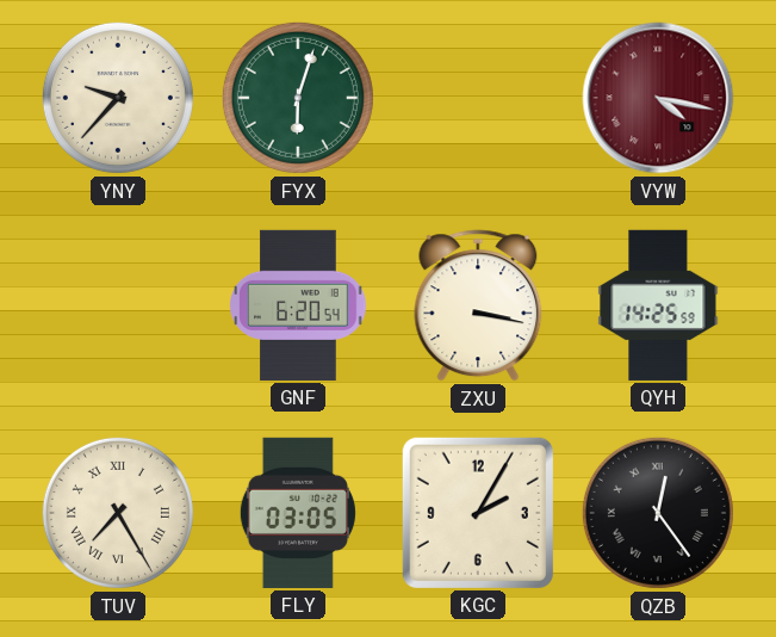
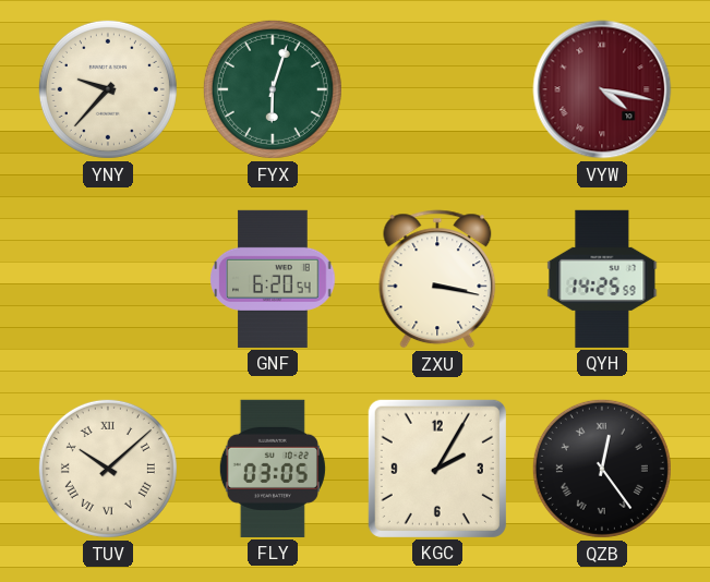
TUV: 7:25 -> 10:08
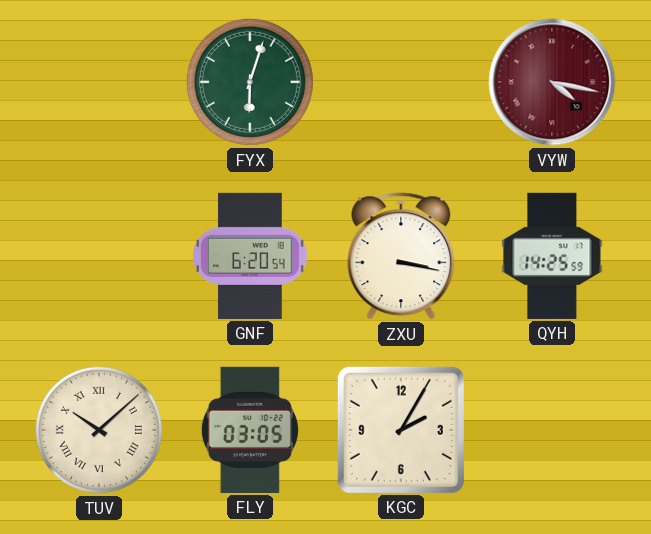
YNY: 9:37 -> none
QZB: 12:24 -> none
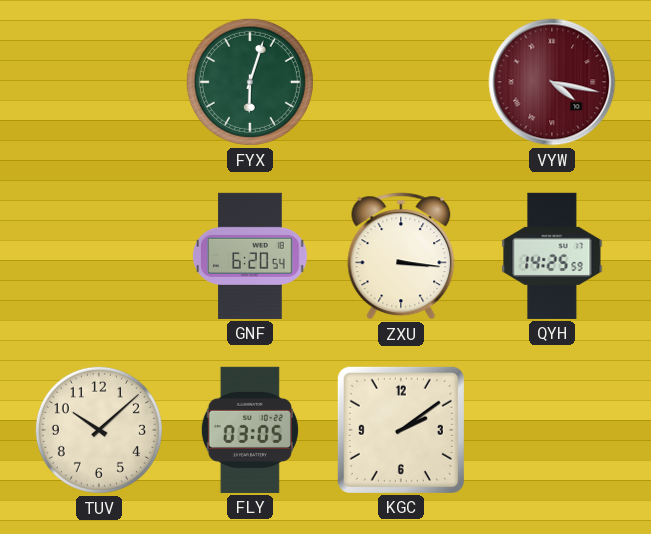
ZXU: 3:17 -> 3:16
TUV numerals: Roman -> Arabic
KGC: 2:05 -> 2:09
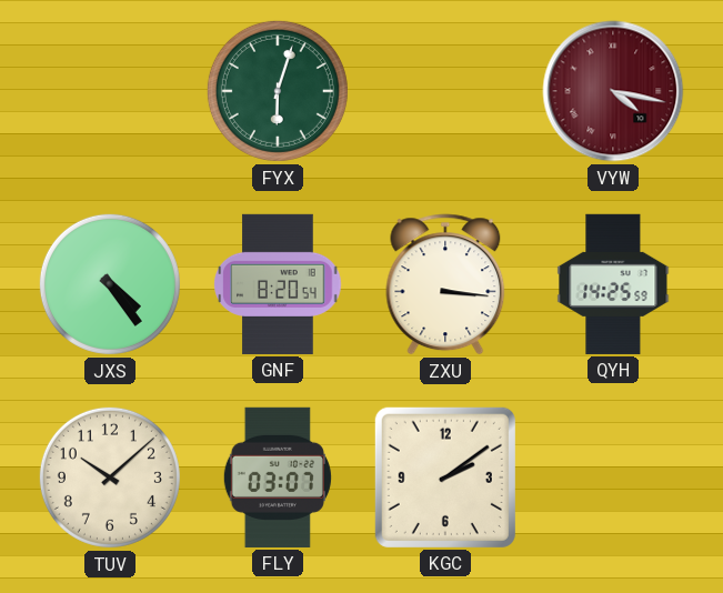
JXS: none -> 4:24
GNF: 6:20 -> 8:20
FLY: 03:05 -> 03:07
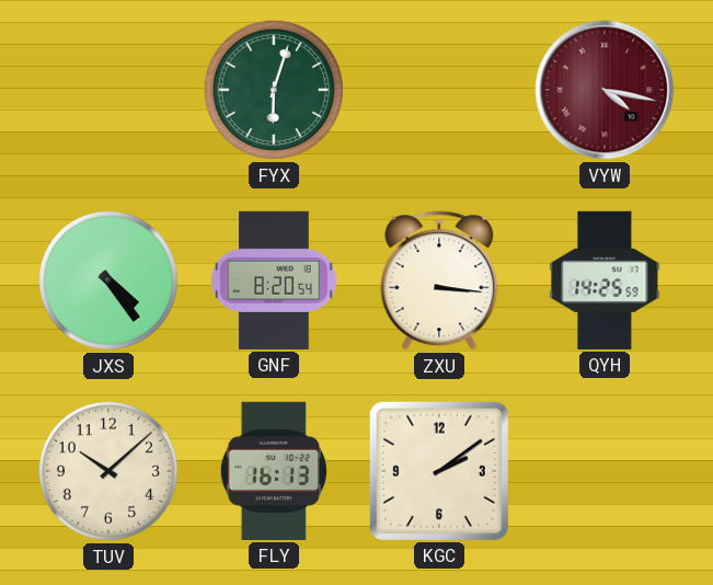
FLY: 03:07 -> 16:13
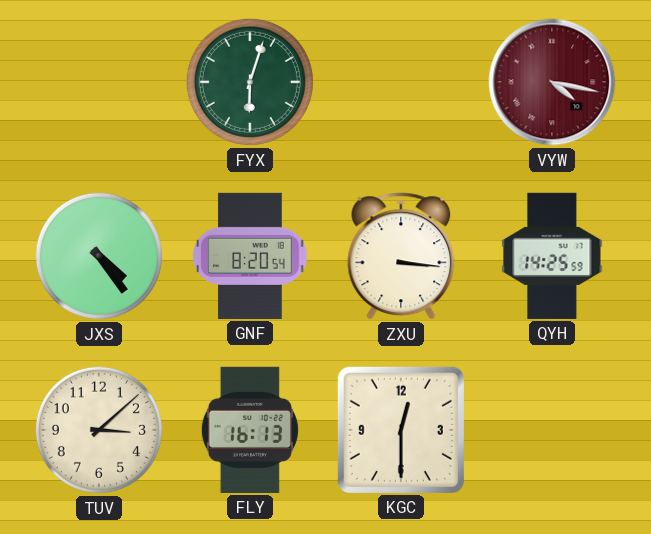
TUV: 10:08 -> 3:08
KGC: 2:09 -> 12:30
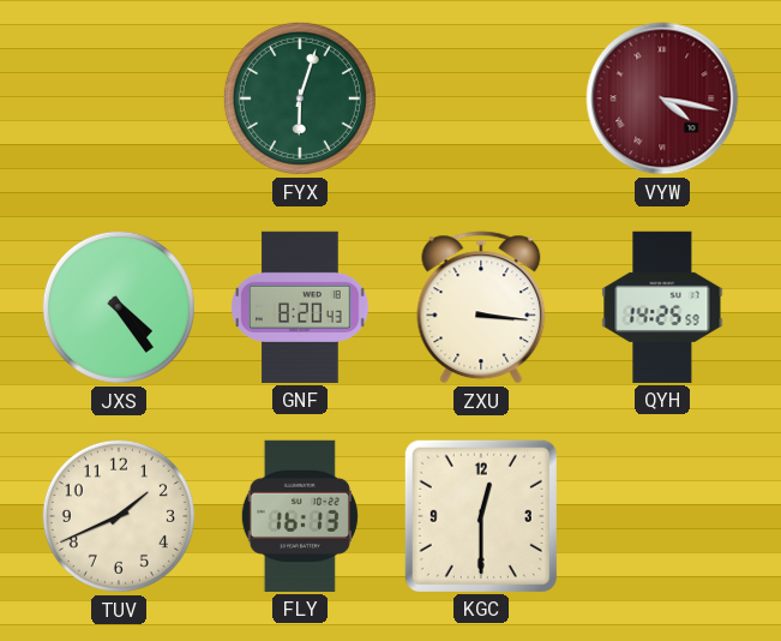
GNF: 8:20:54 -> 8:20:43
TUV: 3:08 -> 1:41
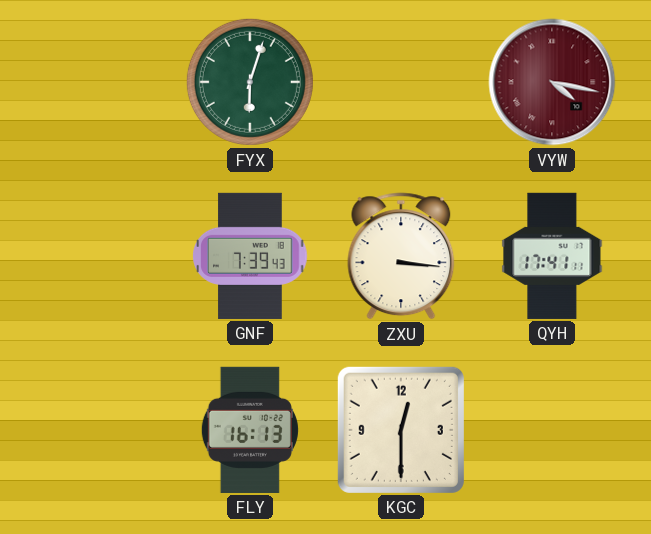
JXS: 4:24 -> none
GNF: 8:20 -> 7:39
QYH: 14:25 -> 17:41
TUV: 1:41 -> none
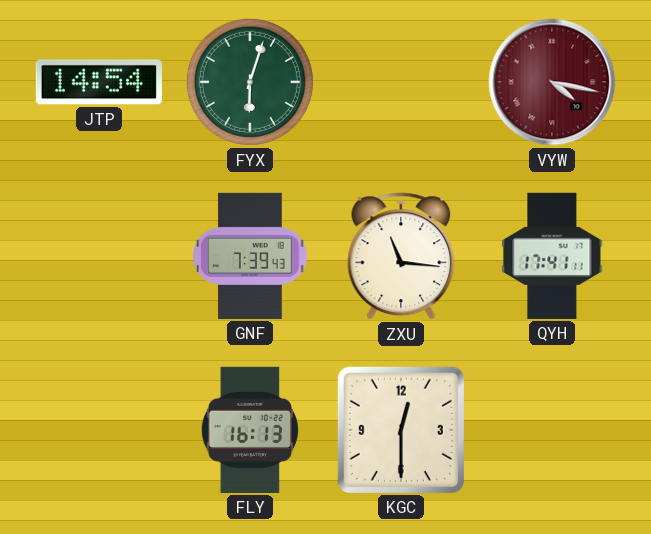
JTP: none -> 14:54
ZXU: 3:16 -> 11:16
